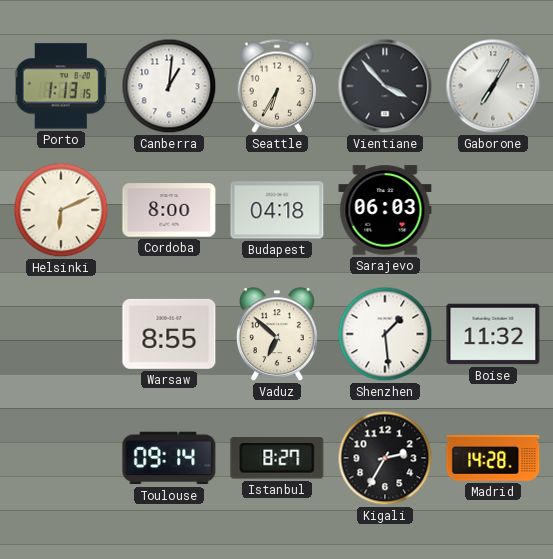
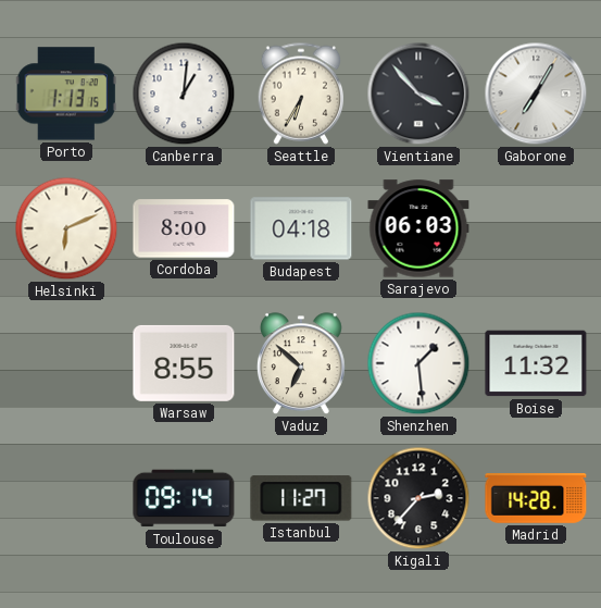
Istanbul: 8:27 -> 11:27
Kigali: 2:35 -> 2:37
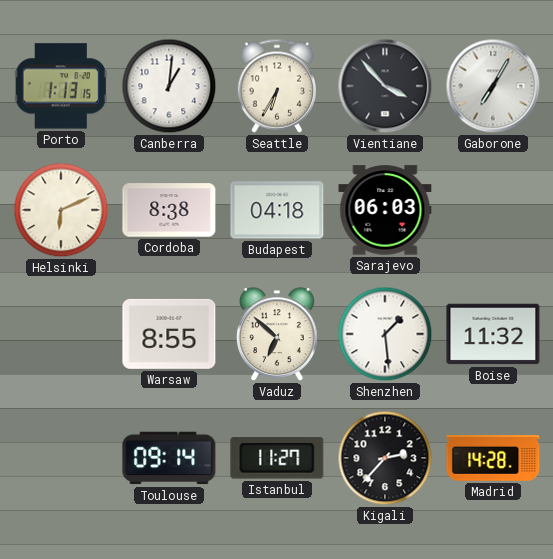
Cordoba: 8:00 -> 8:38
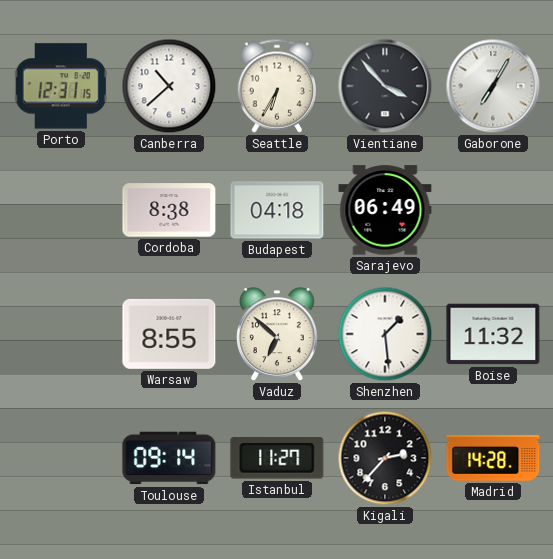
Porto: 1:13 -> 12:31
Canberra: 1:01 -> 10:38
Helsinki: 6:11 -> none
Sarajevo: 06:03 -> 06:49
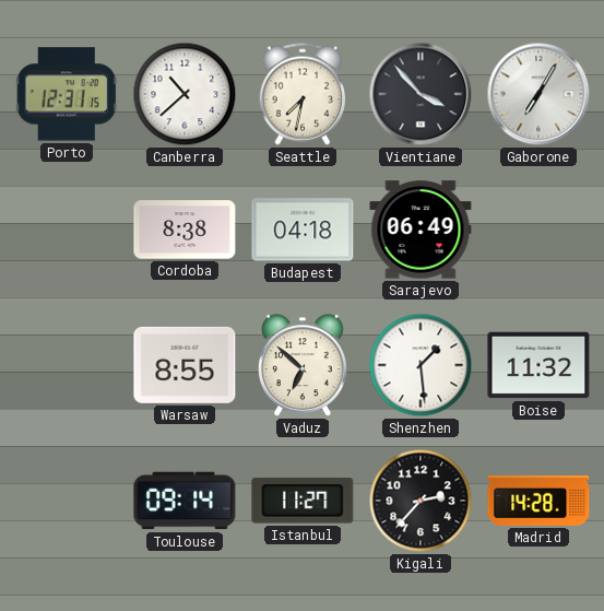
Seattle: 6:35 -> 7:32
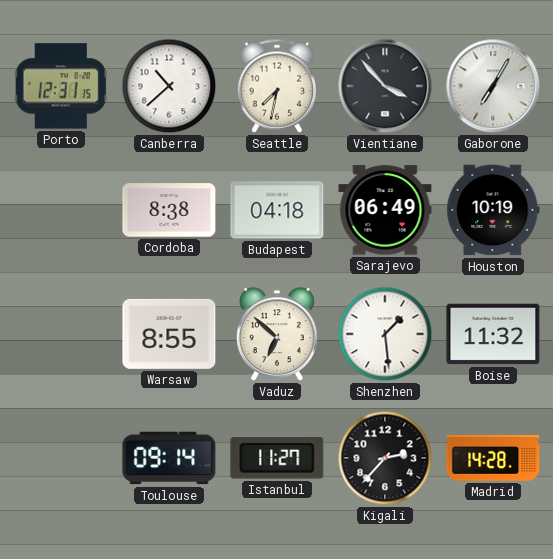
Houston: none -> 10:19
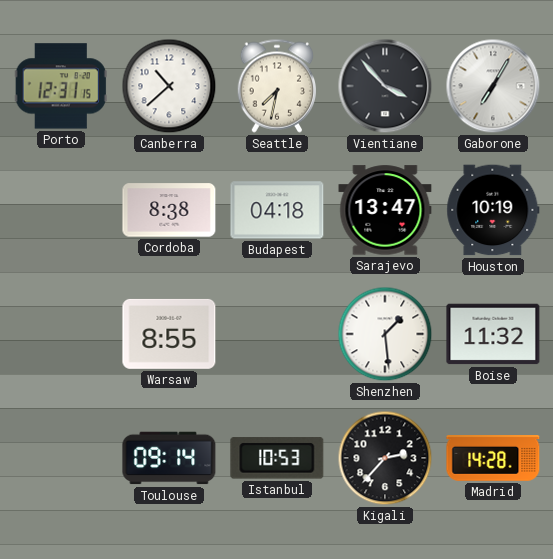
Sarajevo: 06:49 -> 13:47
Vaduz: 6:52 -> none
Istanbul: 11:27 -> 10:53
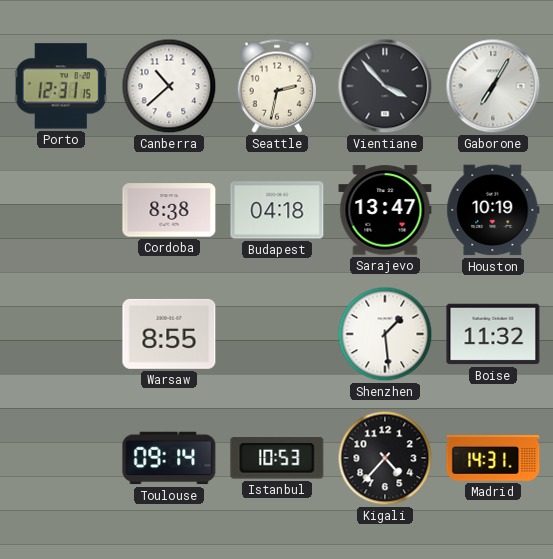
Seattle: 7:32 -> 2:32
Kigali: 2:37 -> 4:37
Madrid: 14:28 -> 14:31
